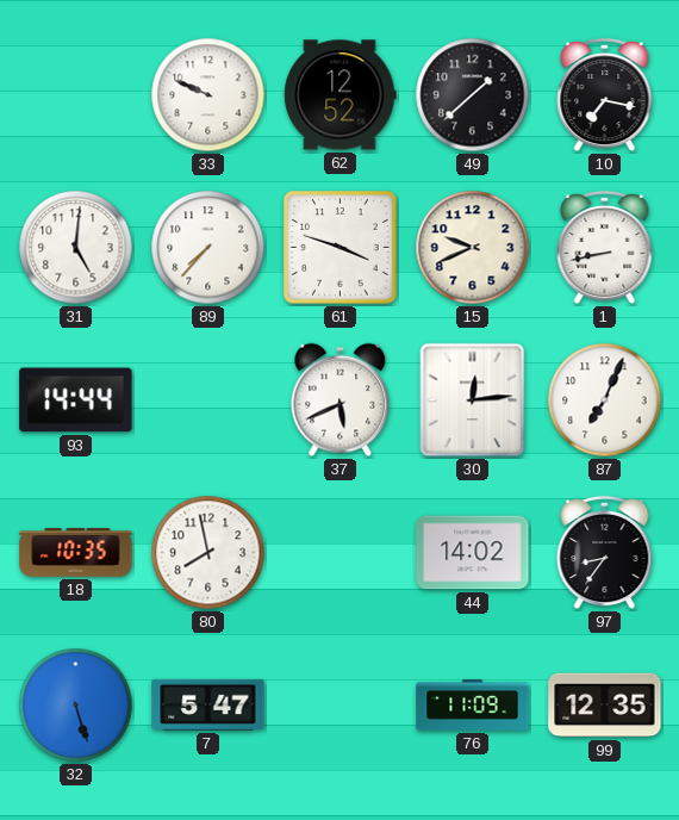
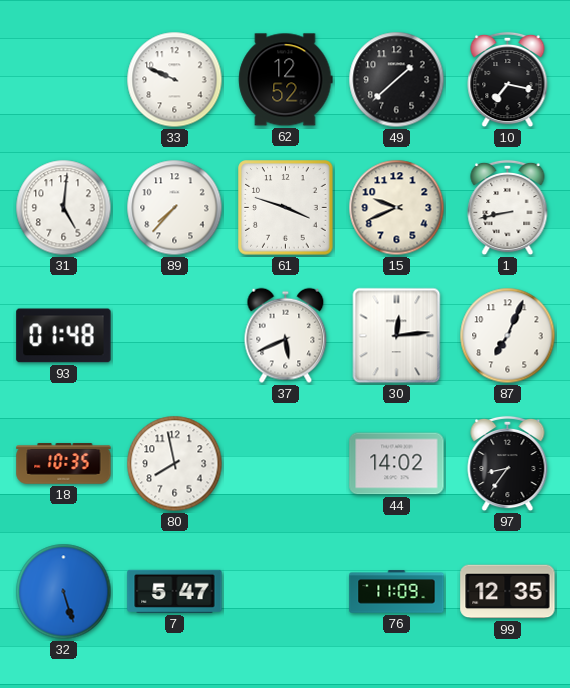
93: 14:44 -> 01:48
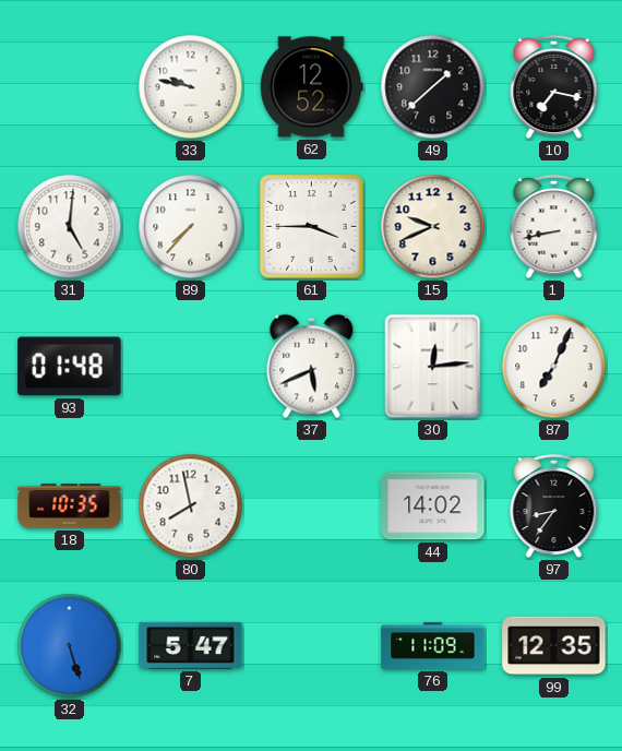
33: 9:49 -> 9:47
61: 3:48 -> 3:45
